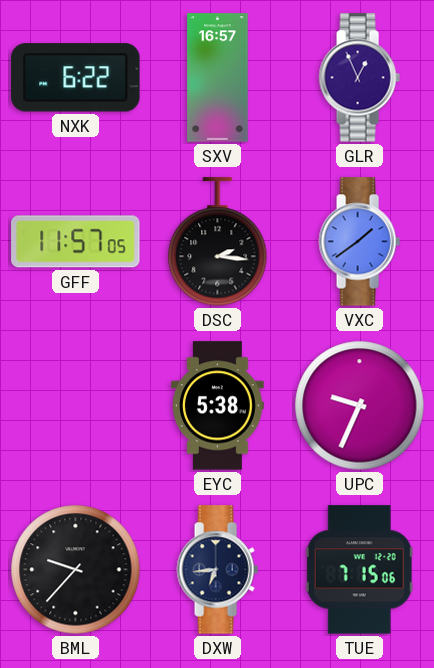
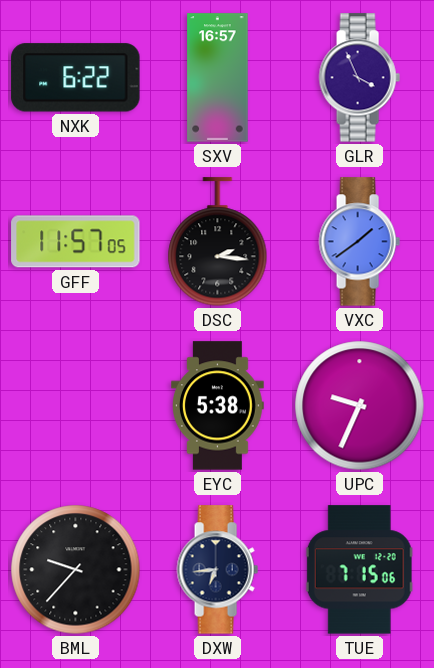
GLR: 12:56 -> 3:56
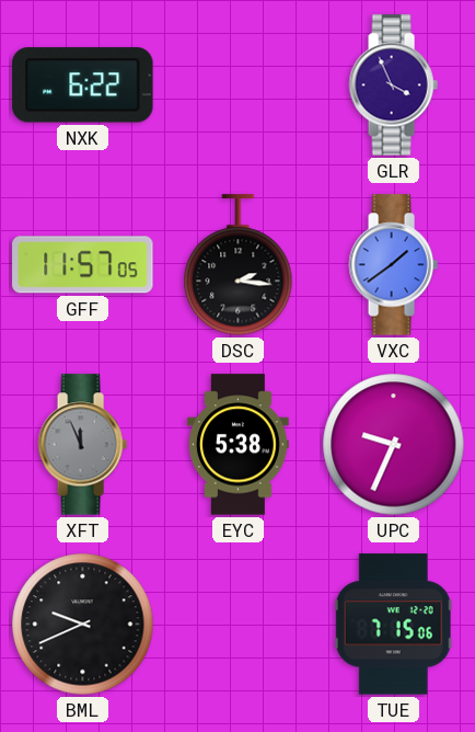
SXV: 16:57 -> none
XFT: none -> 11:56
BML: 9:37 -> 9:41
DXW: 6:44 -> none
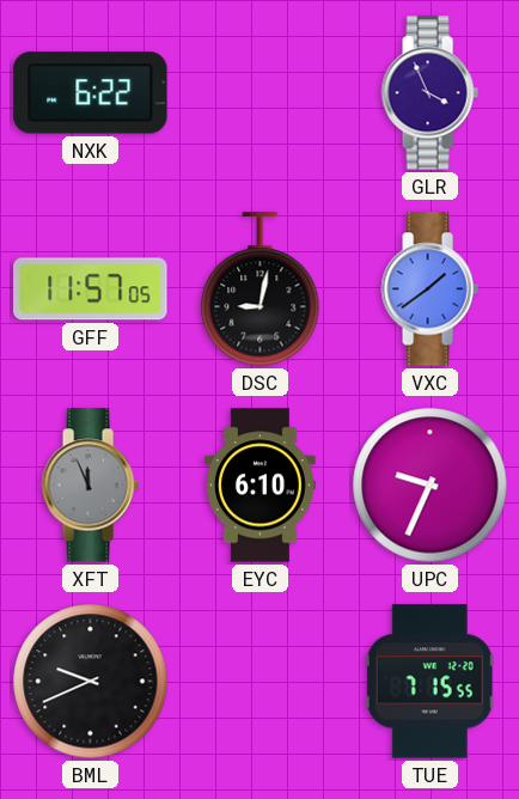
DSC: 2:16 -> 9:02
EYC: 5:38 -> 6:10
TUE: 7:15:06 -> 7:15:55
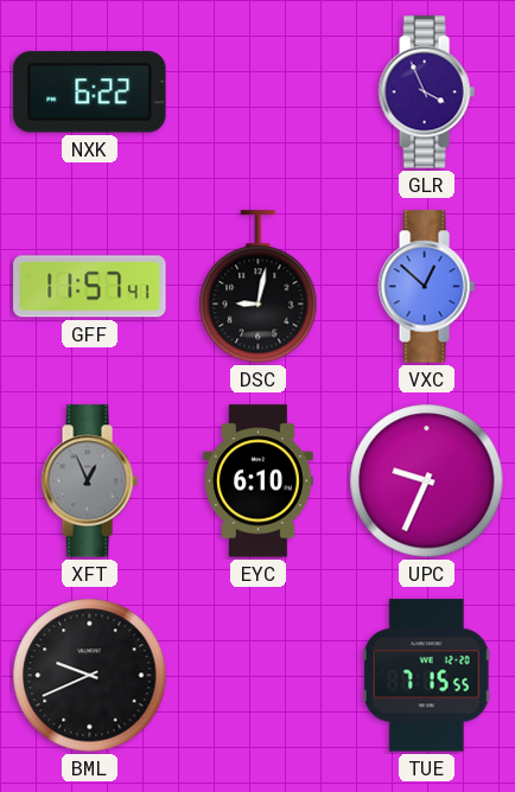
GFF: 11:57:05 -> 11:57:41
VXC: 1:39 -> 12:52
XFT: 11:56 -> 12:56
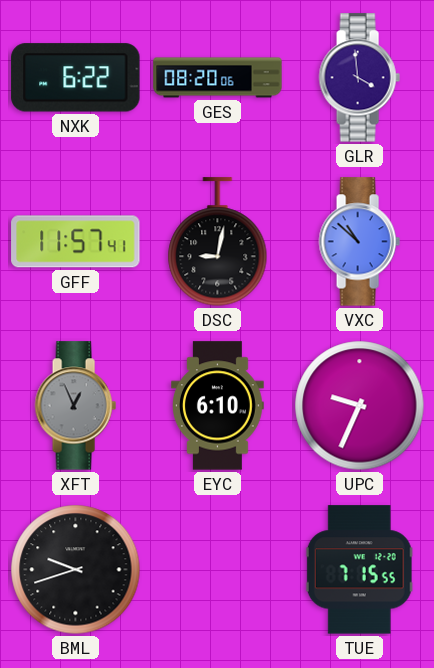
GES: none -> 08:20
GLR: 3:56 -> 3:59
VXC: 12:52 -> 10:52
BML: 9:41 -> 9:42
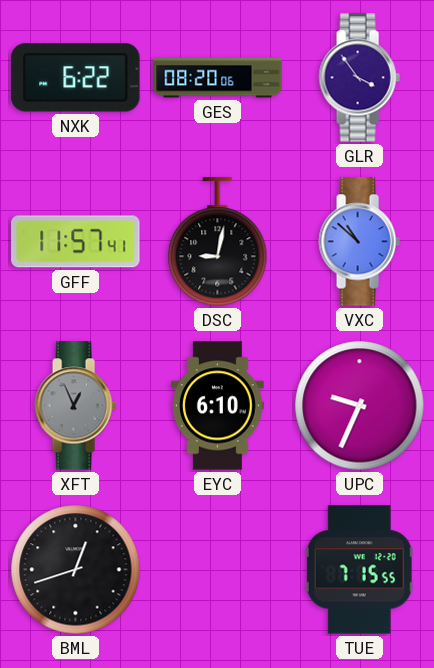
GLR: 3:59 -> 3:54
BML: 9:42 -> 12:42
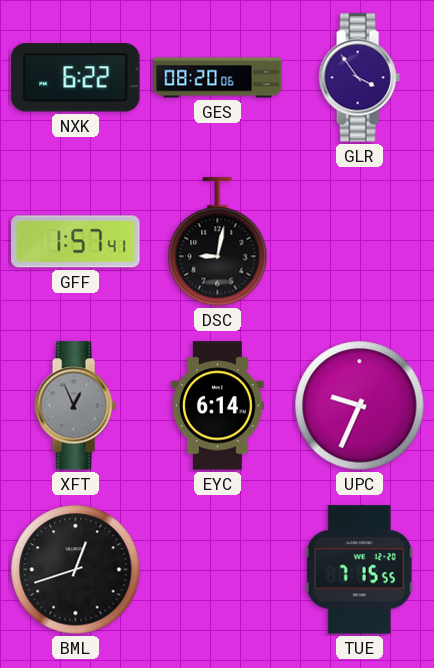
GFF: 11:57 -> 1:57
VXC: 10:52 -> none
EYC: 6:10 -> 6:14
